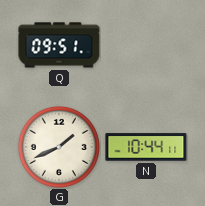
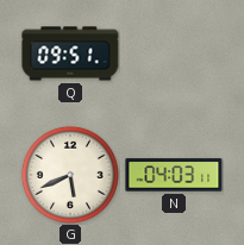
G: 1:41 -> 5:41
N: 10:44 -> 04:03
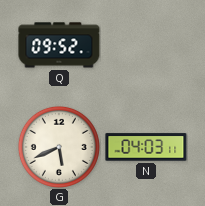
Q: 09:51 -> 09:52
